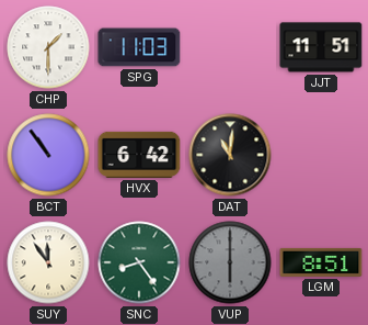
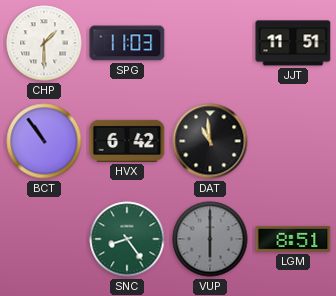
DAT: 11:01 -> 10:59
SUY: 11:54 -> none
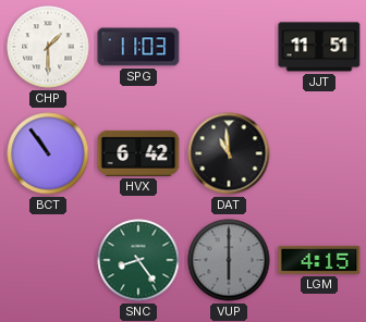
LGM: 8:51 -> 4:15
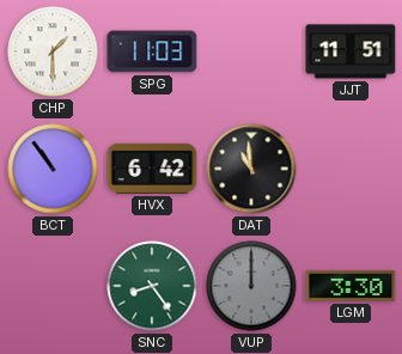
VUP: 6:00 -> 12:00
LGM: 4:15 -> 3:30
